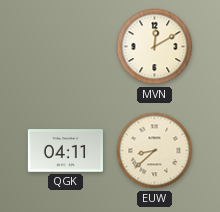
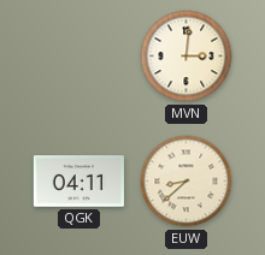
MVN: 12:10 -> 3:01
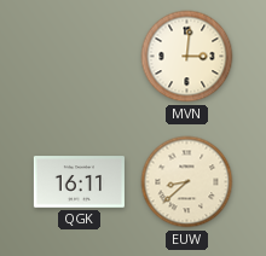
QGK: 04:11 -> 16:11
